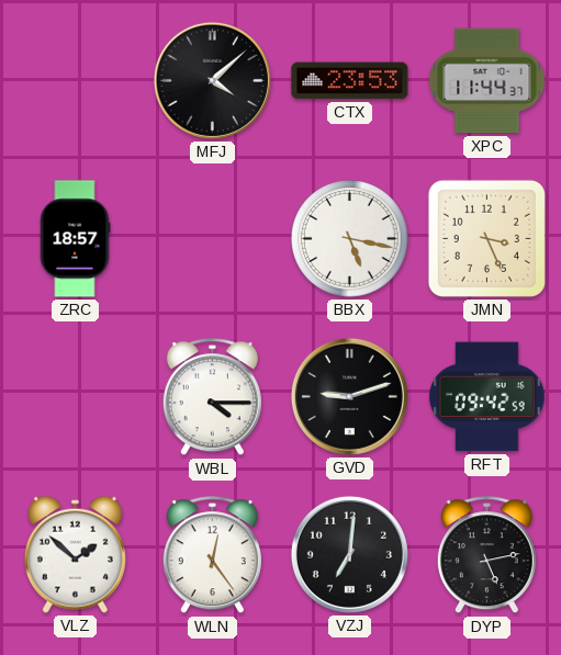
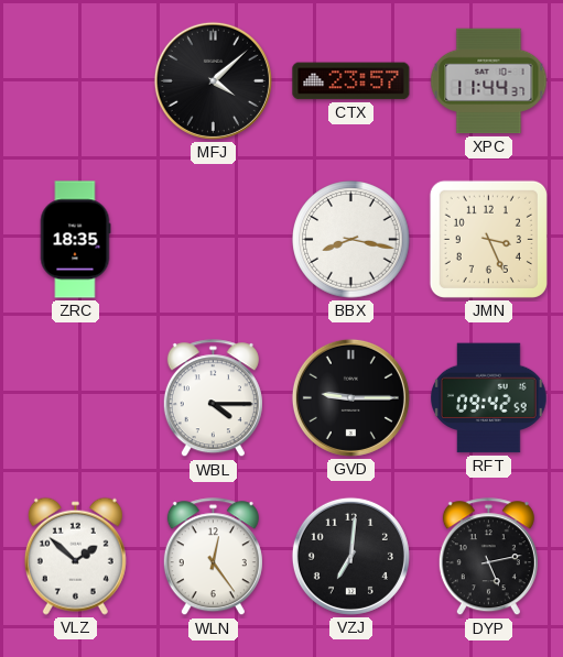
CTX: 23:53 -> 23:57
ZRC: 18:57 -> 18:35
BBX: 5:17 -> 8:17
GVD: 9:12 -> 9:15
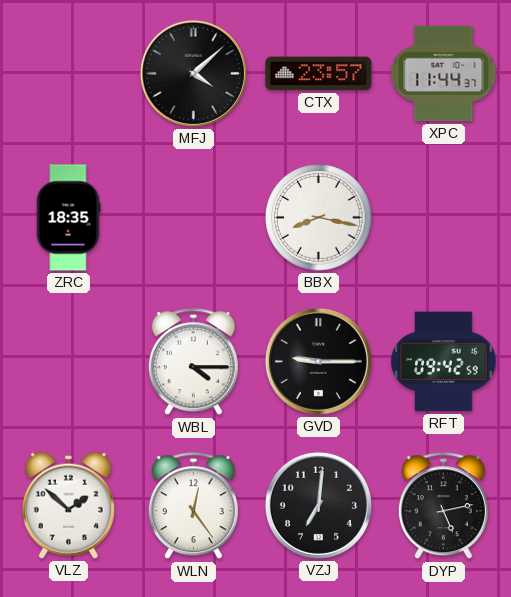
JMN: 3:26 -> none
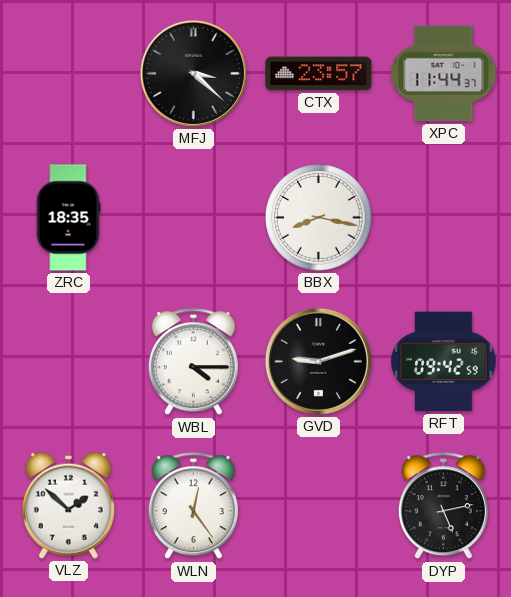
MFJ: 4:08 -> 3:22
GVD: 9:15 -> 9:12
VZJ: 7:01 -> none
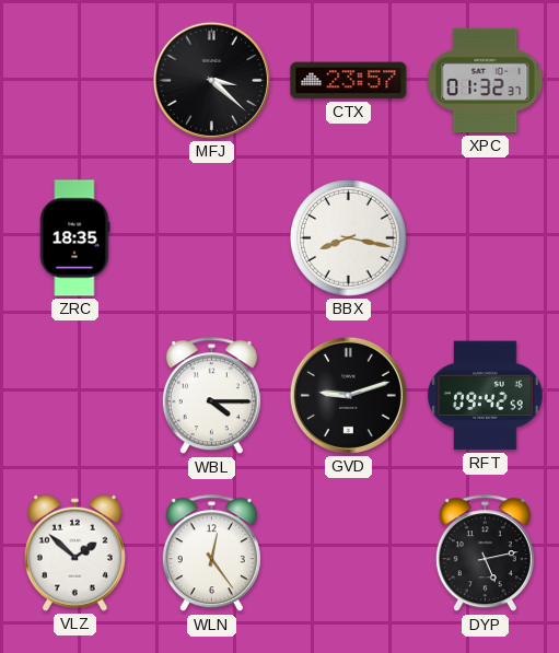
XPC: 11:44 -> 01:32
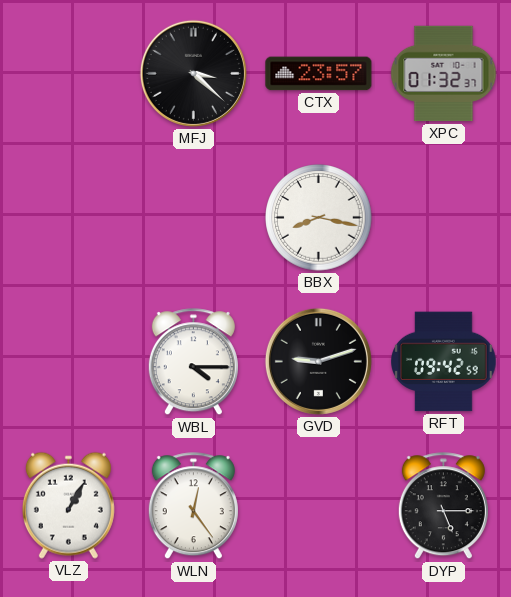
ZRC: 18:35 -> none
VLZ: 1:52 -> 1:05
DYP: 5:13 -> 5:15
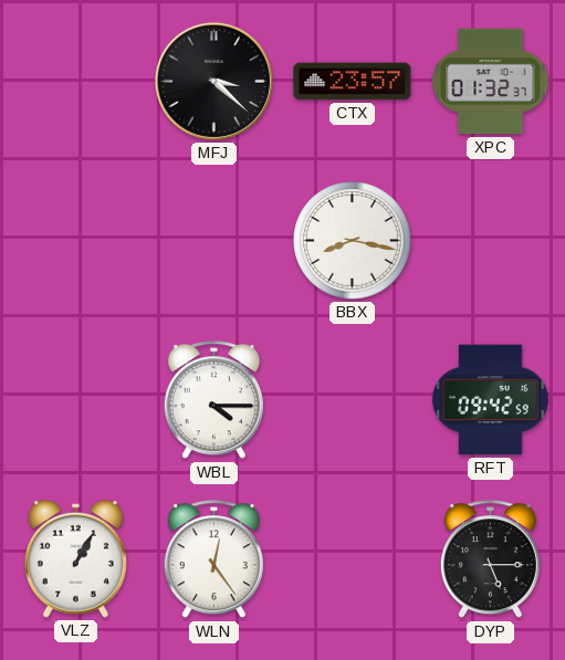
GVD: 9:12 -> none
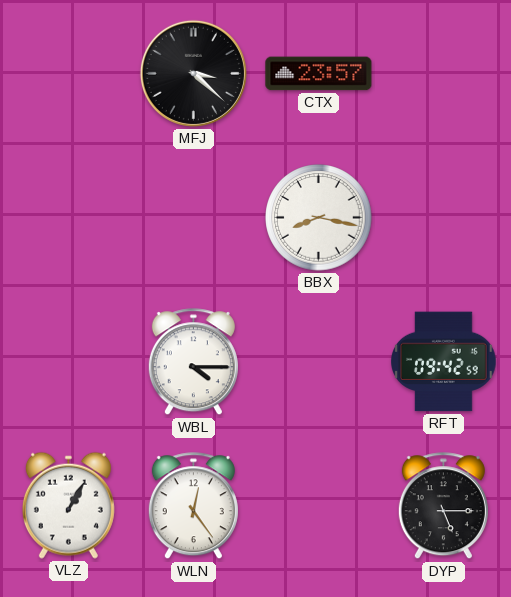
XPC: 01:32 -> none
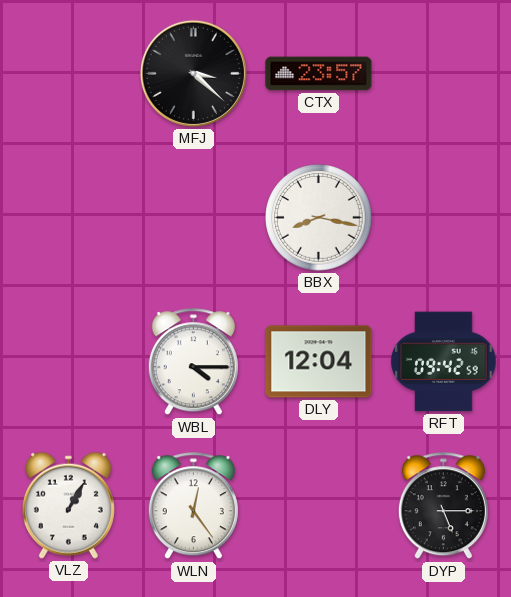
DLY: none -> 12:04
